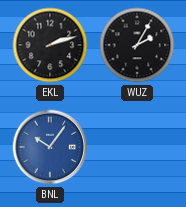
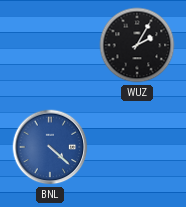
EKL: 2:12 -> none
BNL: 10:06 -> 4:22
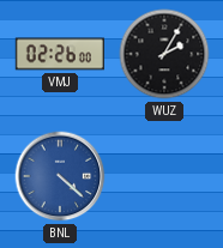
VMJ: none -> 02:26
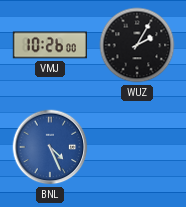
VMJ: 02:26 -> 10:26
BNL: 4:22 -> 4:26
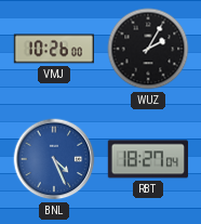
RBT: none -> 18:27
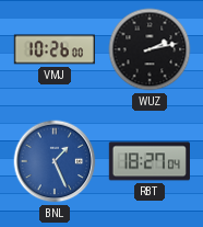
WUZ: 2:05 -> 2:13
BNL: 4:26 -> 1:26
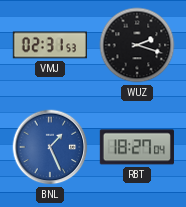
VMJ: 10:26 -> 02:31
WUZ: 2:13 -> 2:18
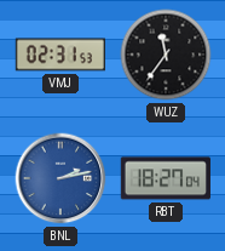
WUZ: 2:18 -> 11:36
BNL: 1:26 -> 2:13
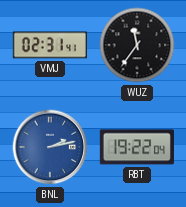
VMJ: 02:31:53 -> 02:31:41
RBT: 18:27 -> 19:22
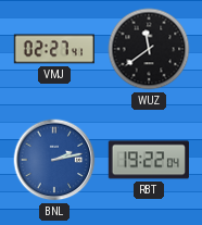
VMJ: 02:31 -> 02:27
WUZ: 11:36 -> 11:39
